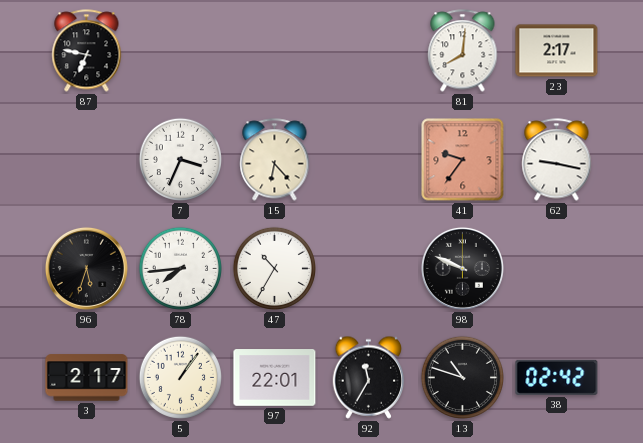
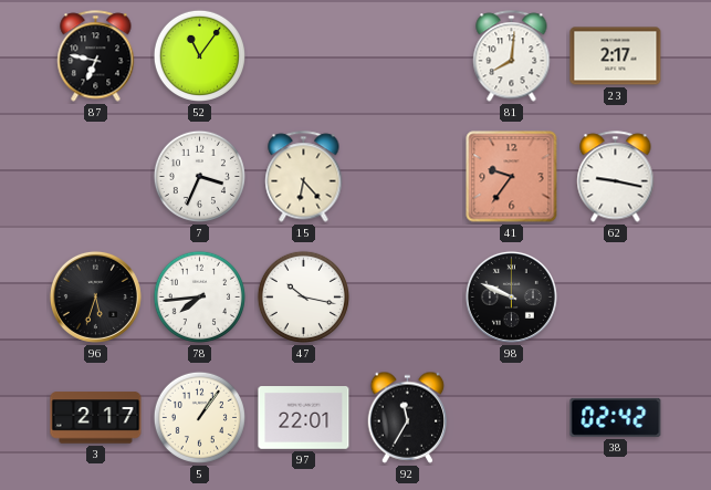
52: none -> 11:06
47: 10:35 -> 10:17
13: 10:48 -> none
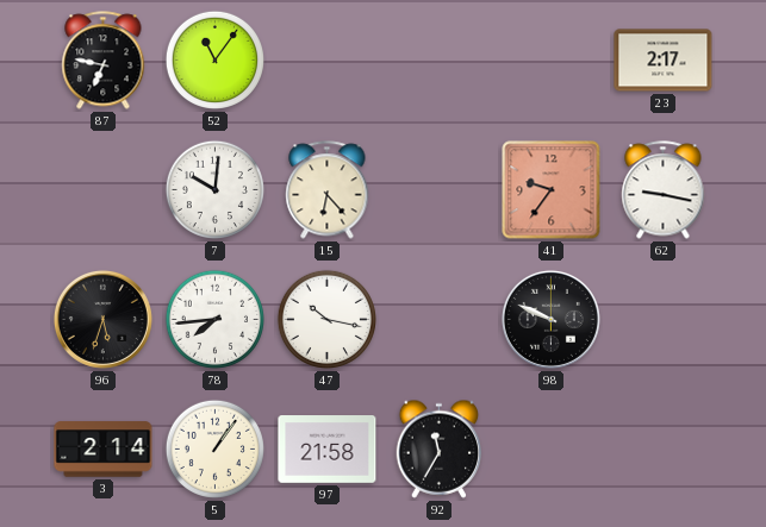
81: 8:01 -> none
7: 3:34 -> 10:01
3: 2:17 -> 2:14
97: 22:01 -> 21:58
38: 02:42 -> none
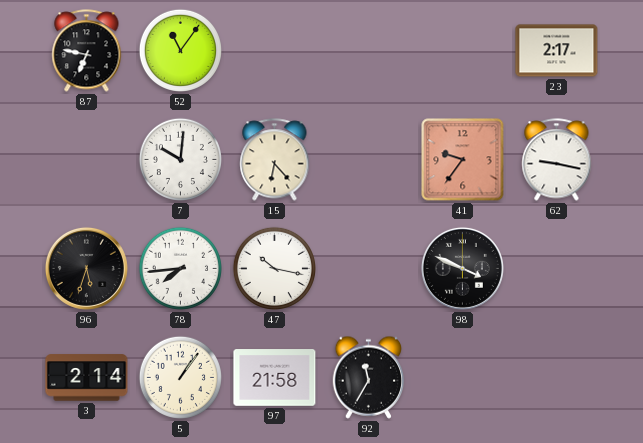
98: 9:49 -> 3:49
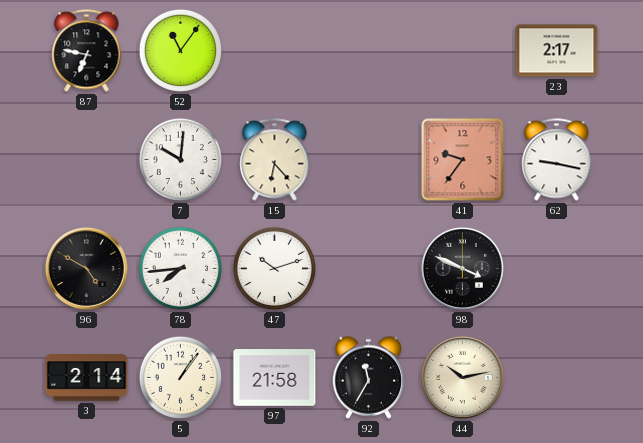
96: 5:33 -> 4:50
47: 10:17 -> 10:12
44: none -> 10:13
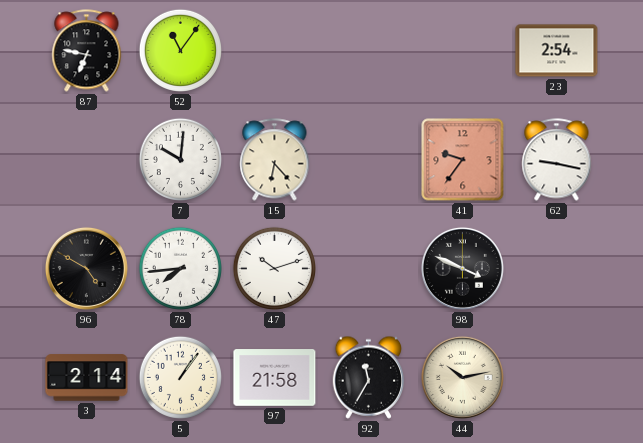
23: 2:17 -> 2:54
